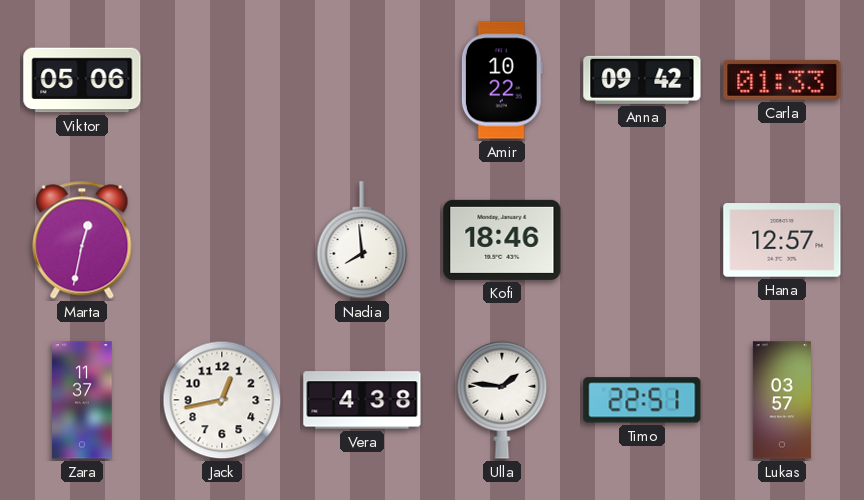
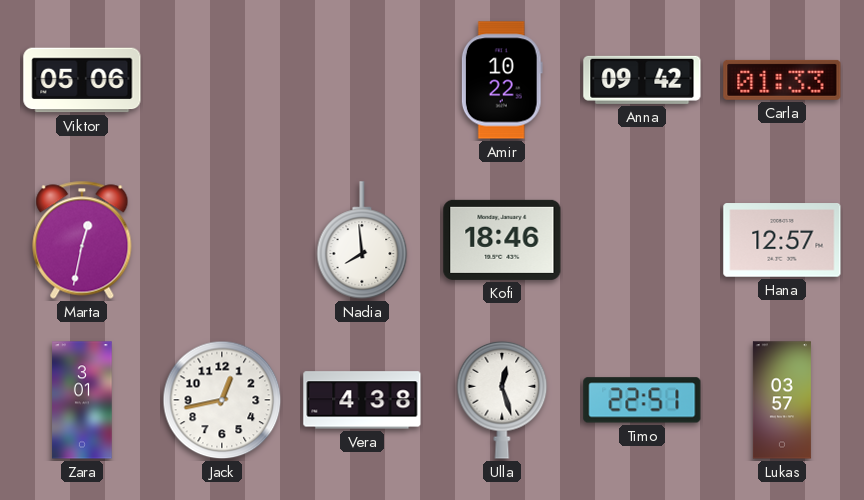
Zara: 11:37 -> 3:01
Ulla: 1:46 -> 12:27
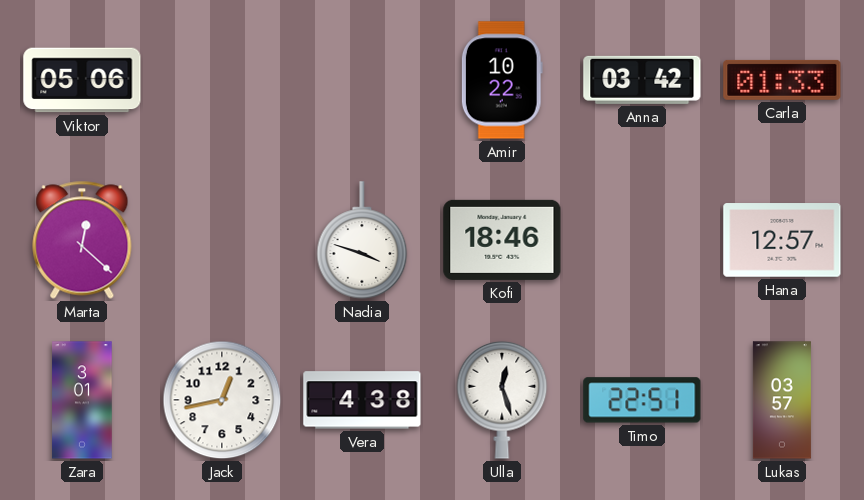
Anna: 09:42 -> 03:42
Marta: 12:32 -> 12:22
Nadia: 7:59 -> 3:48
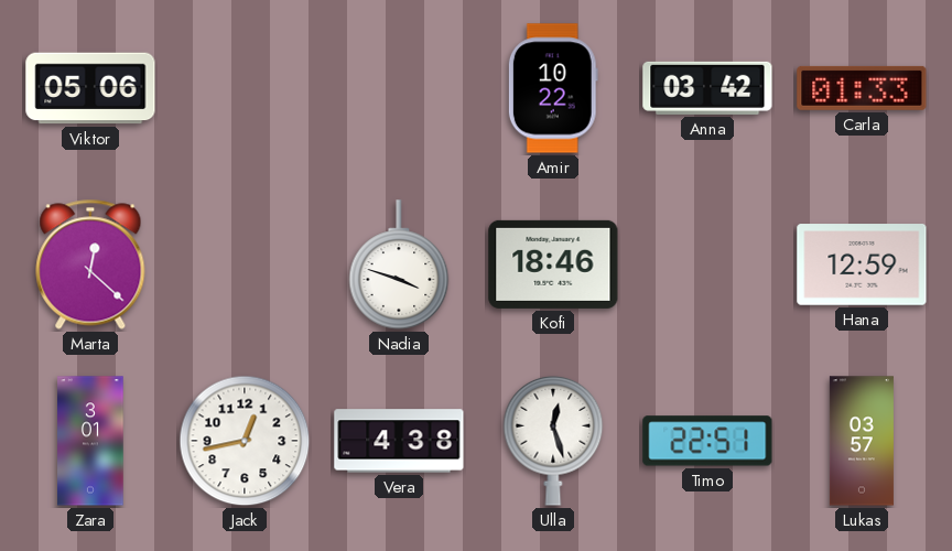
Hana: 12:57 -> 12:59
